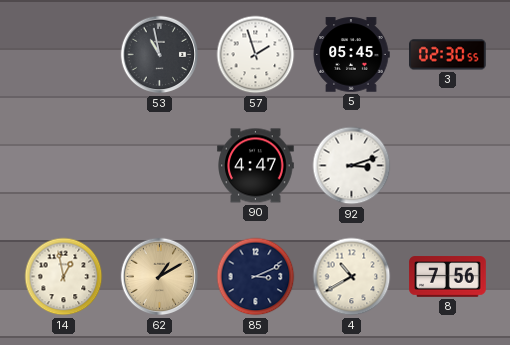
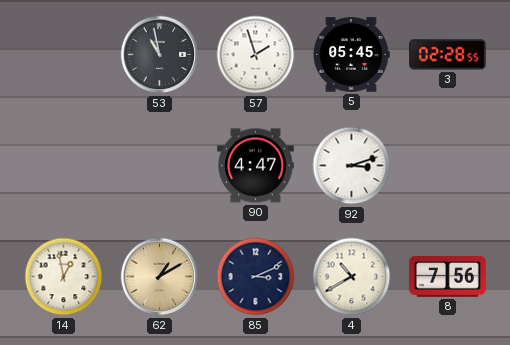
3: 02:30 -> 02:28
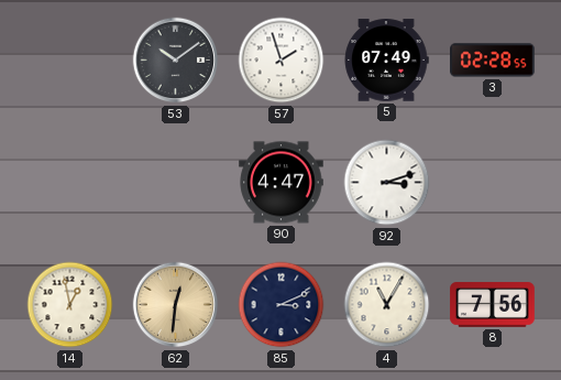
53: 10:58 -> 10:09
5: 05:45 -> 07:49
62: 1:10 -> 12:31
4: 10:40 -> 11:05
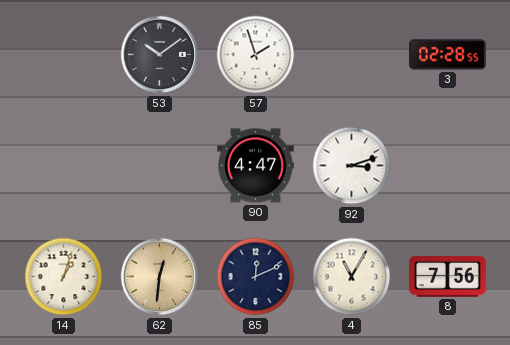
5: 07:49 -> none
14: 12:58 -> 1:03
85: 3:11 -> 12:11
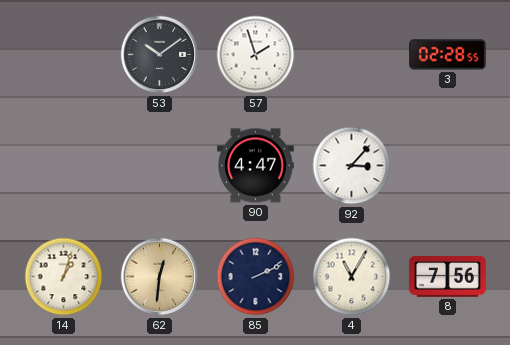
92: 3:12 -> 3:07
85: 12:11 -> 2:11
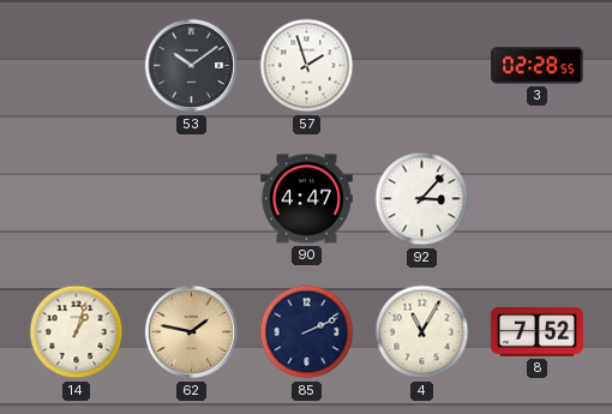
62: 12:31 -> 1:47
8: 7:56 -> 7:52
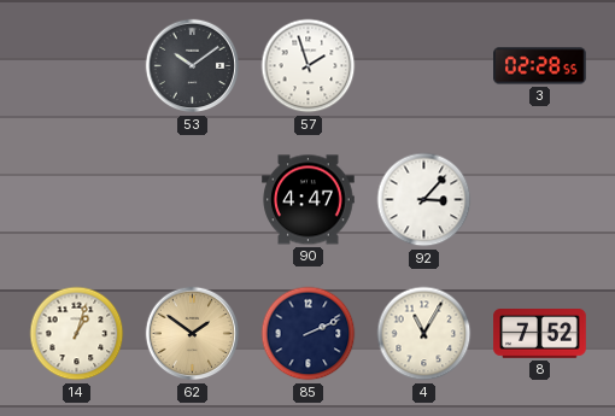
62: 1:47 -> 1:51
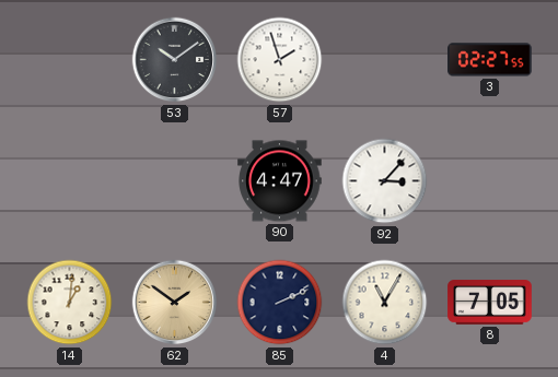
3: 02:28 -> 02:27
14: 1:03 -> 1:01
8: 7:52 -> 7:05
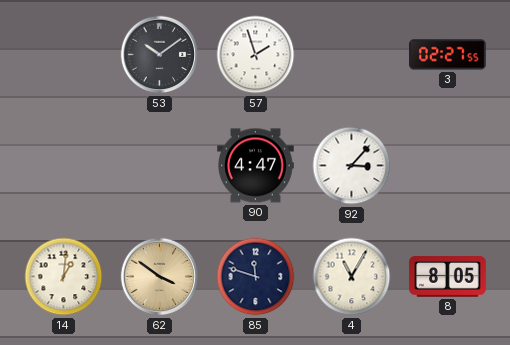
62: 1:51 -> 3:51
85: 2:11 -> 11:48
8: 7:05 -> 8:05
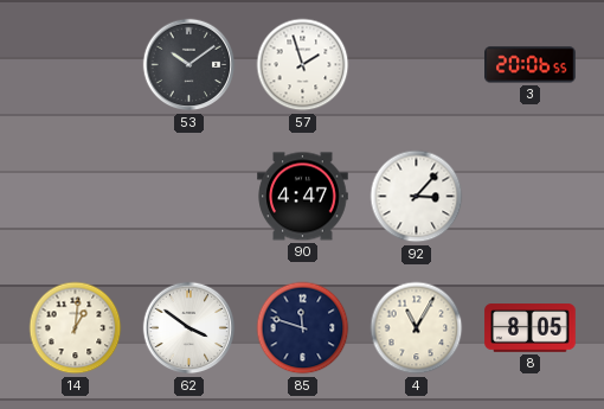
3: 02:27 -> 20:06
62 dial: champagne -> white
